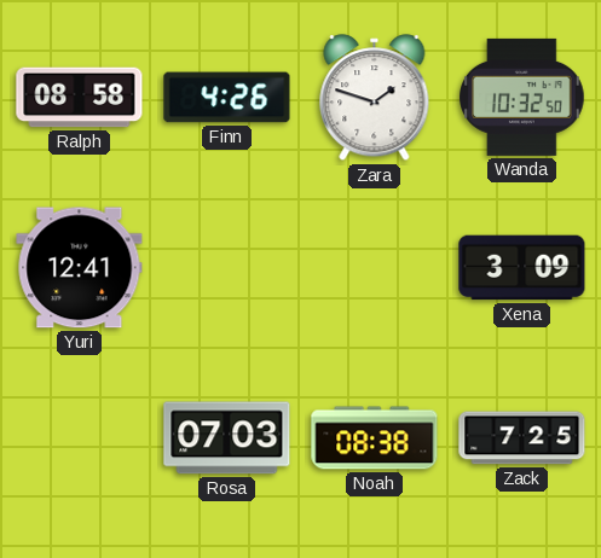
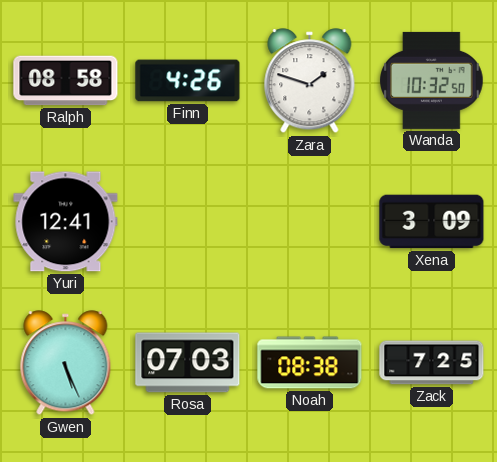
Gwen: none -> 5:26
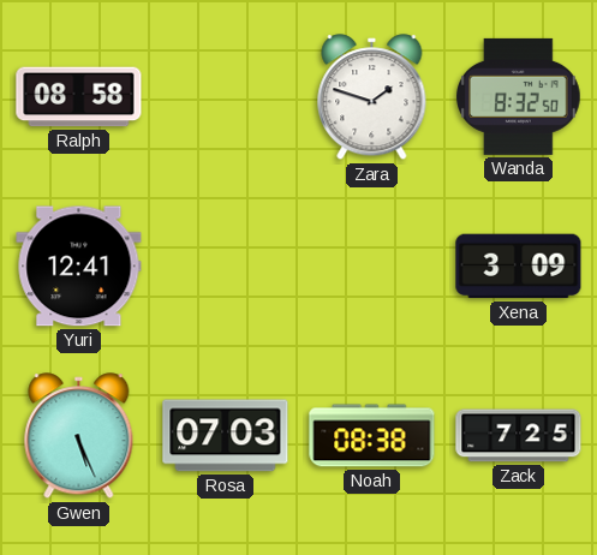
Finn: 4:26 -> none
Wanda: 10:32 -> 8:32
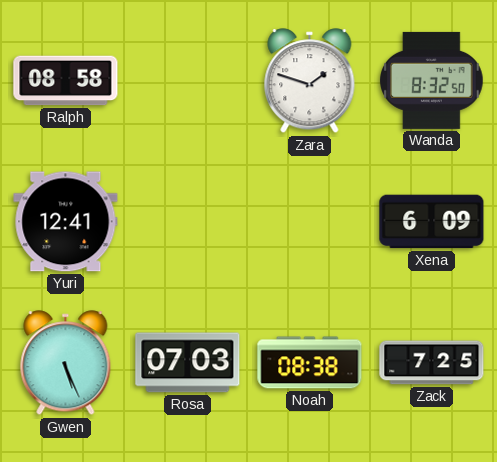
Xena: 3:09 -> 6:09
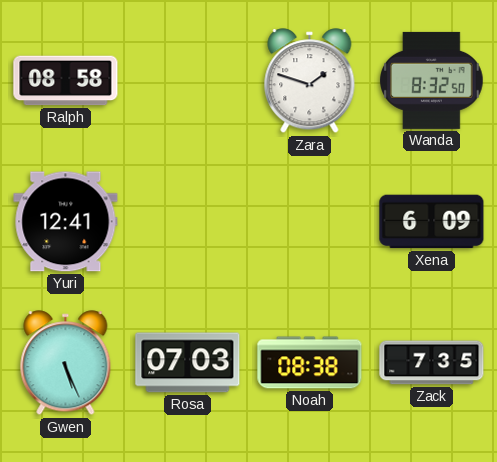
Zack: 7:25 -> 7:35
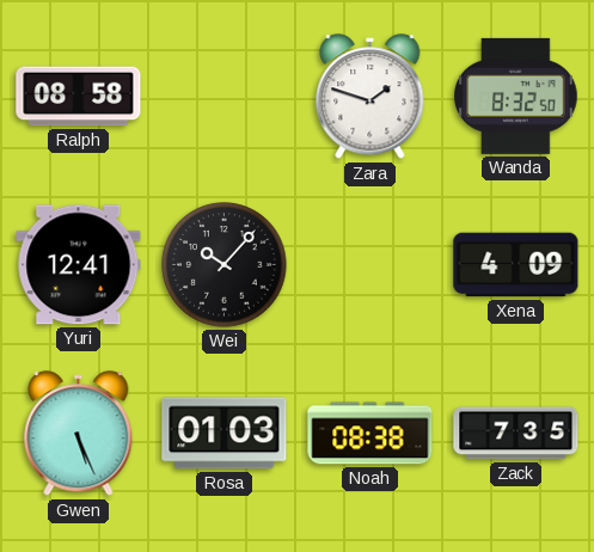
Wei: none -> 10:07
Xena: 6:09 -> 4:09
Rosa: 07:03 -> 01:03
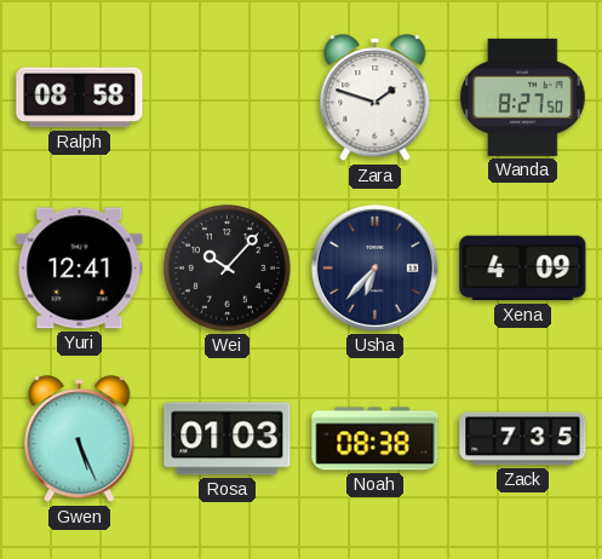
Wanda: 8:32 -> 8:27
Usha: none -> 6:37
